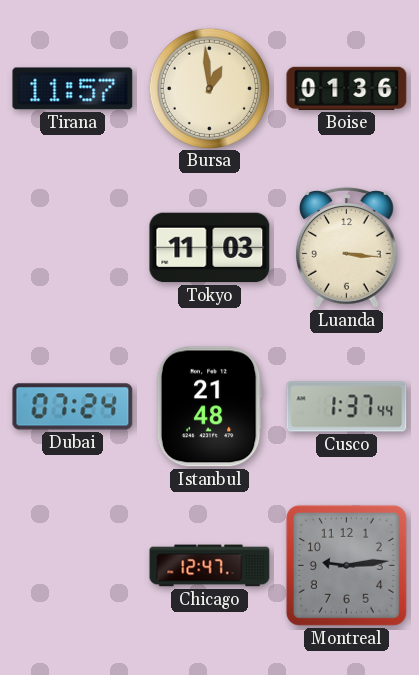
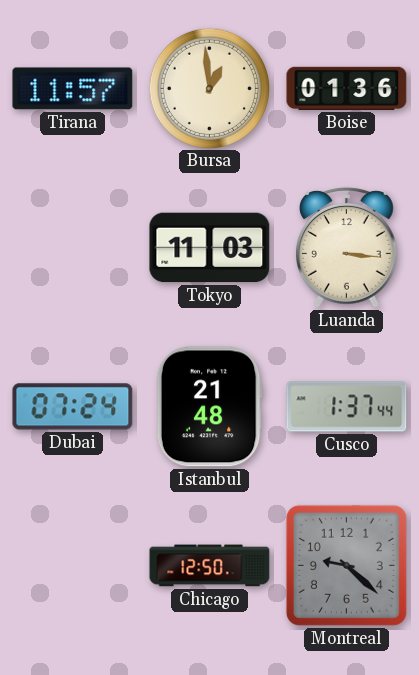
Chicago: 12:47 -> 12:50
Montreal: 9:14 -> 9:22
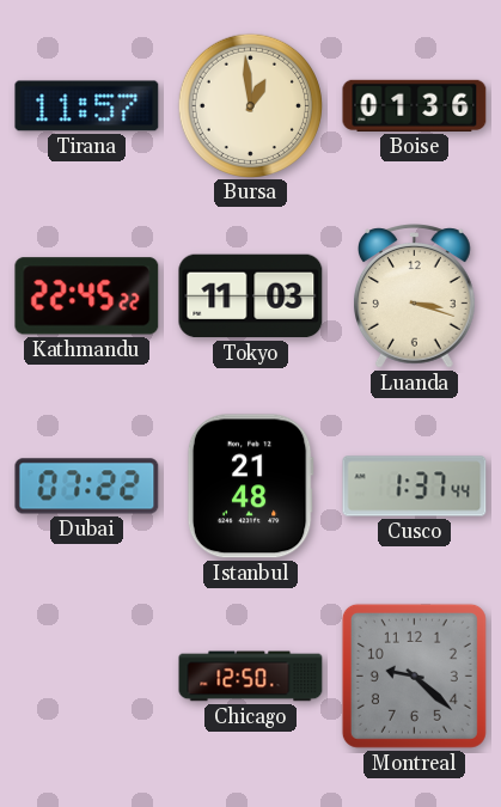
Kathmandu: none -> 22:45
Luanda: 3:16 -> 3:18
Dubai: 07:24 -> 07:22
